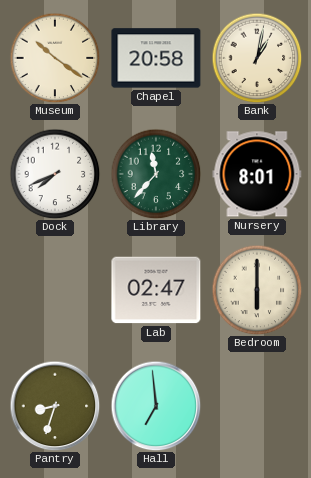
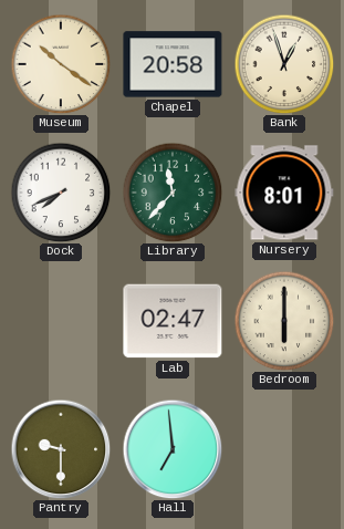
Bank: 1:02 -> 12:57
Pantry: 8:33 -> 9:30
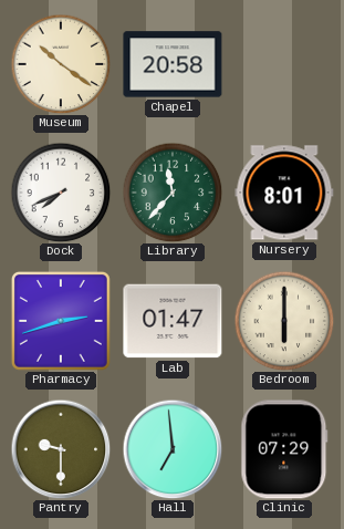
Bank: 12:57 -> none
Pharmacy: none -> 2:42
Lab: 02:47 -> 01:47
Clinic: none -> 07:29
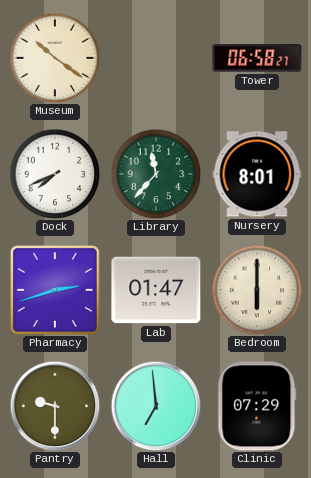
Chapel: 20:58 -> none
Tower: none -> 06:58
